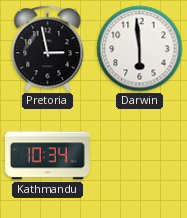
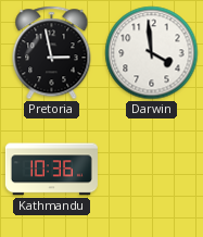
Darwin: 5:59 -> 3:59
Kathmandu: 10:34 -> 10:36
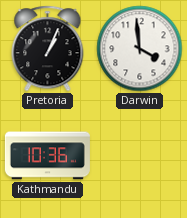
Pretoria: 2:58 -> 1:04
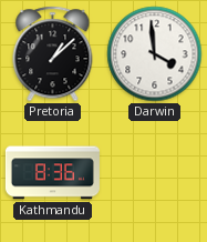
Pretoria: 1:04 -> 1:08
Kathmandu: 10:36 -> 8:36
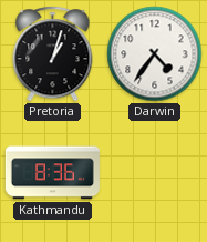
Pretoria: 1:08 -> 1:03
Darwin: 3:59 -> 4:36
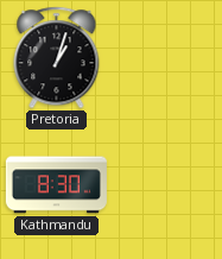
Darwin: 4:36 -> none
Kathmandu: 8:36 -> 8:30
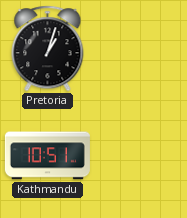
Kathmandu: 8:30 -> 10:51
